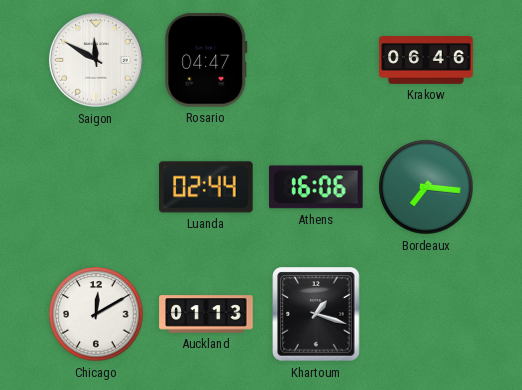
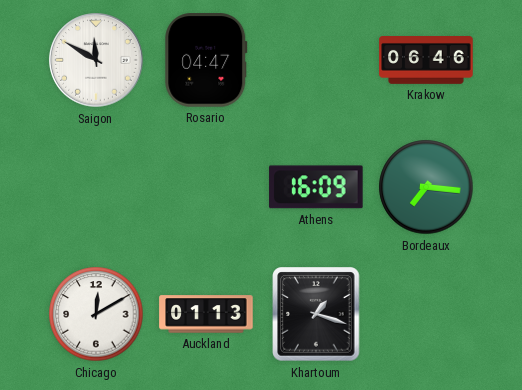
Luanda: 02:44 -> none
Athens: 16:06 -> 16:09
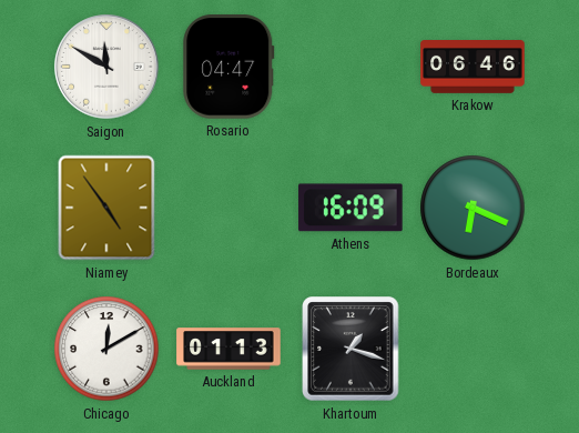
Niamey: none -> 4:54
Bordeaux: 7:16 -> 6:19
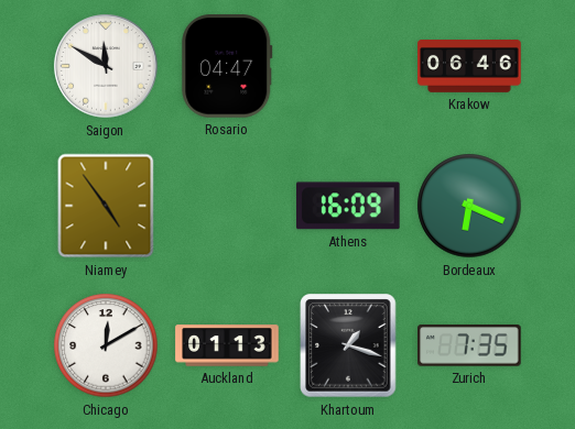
Zurich: none -> 7:35
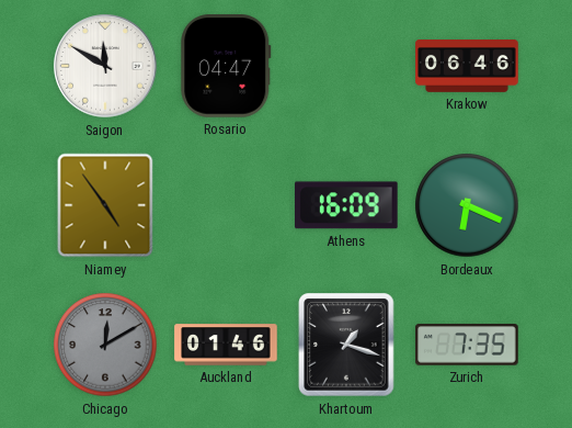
Chicago dial: white -> grey
Auckland: 01:13 -> 01:46
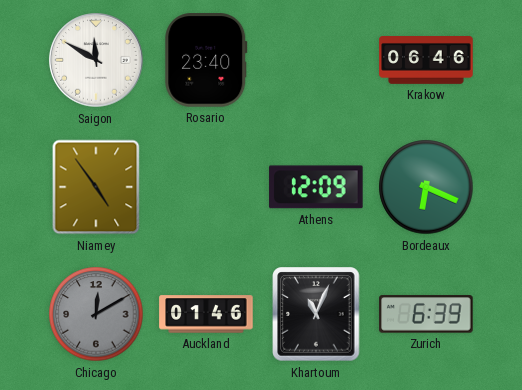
Rosario: 04:47 -> 23:40
Athens: 16:09 -> 12:09
Khartoum: 1:18 -> 11:04
Zurich: 7:35 -> 6:39
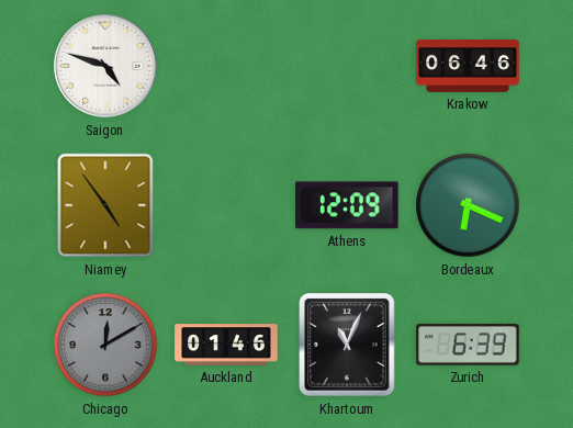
Saigon: 11:50 -> 4:48
Rosario: 23:40 -> none
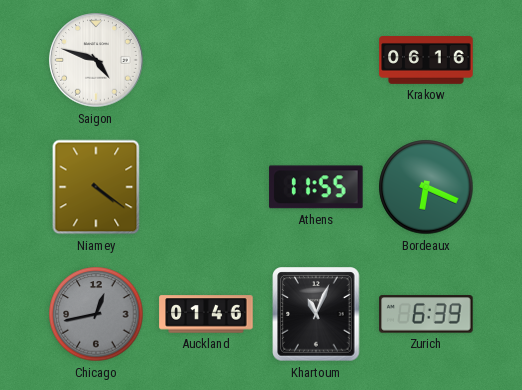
Krakow: 06:46 -> 06:16
Niamey: 4:54 -> 4:21
Athens: 12:09 -> 11:55
Chicago: 12:10 -> 12:43
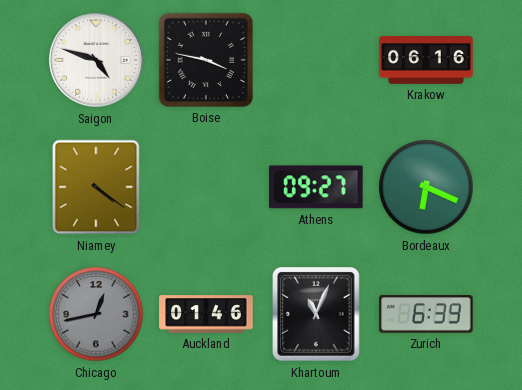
Boise: none -> 3:47
Athens: 11:55 -> 09:27
